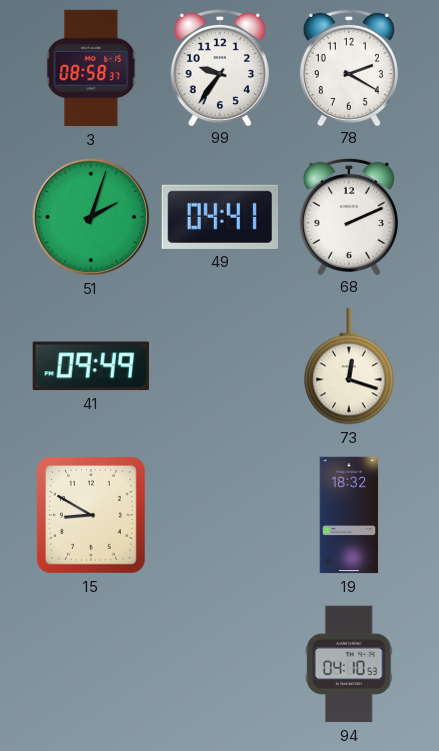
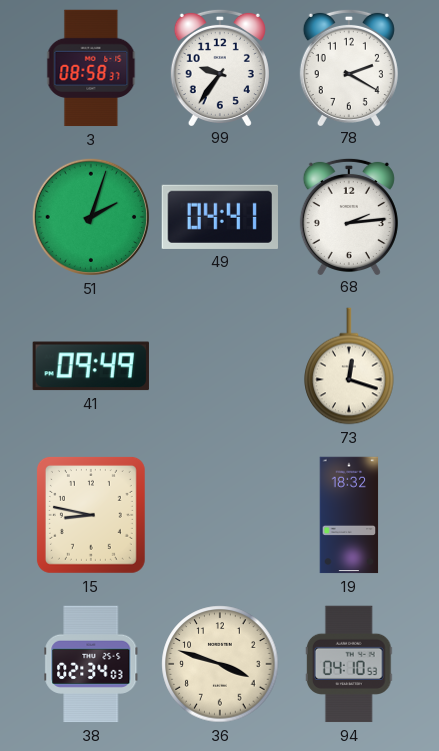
68: 2:11 -> 2:14
15: 8:50 -> 8:47
38: none -> 02:34
36: none -> 3:48
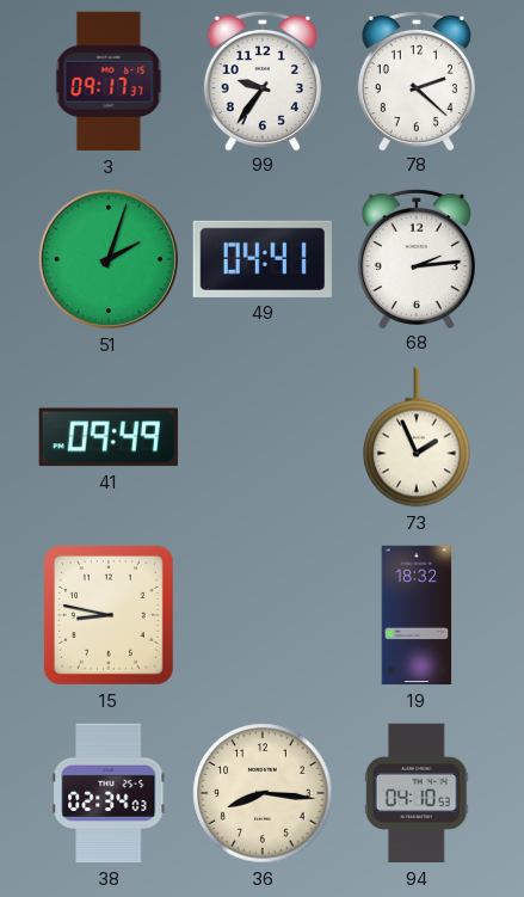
3: 08:58 -> 09:17
78: 2:20 -> 2:22
73: 12:18 -> 1:56
36: 3:48 -> 8:16
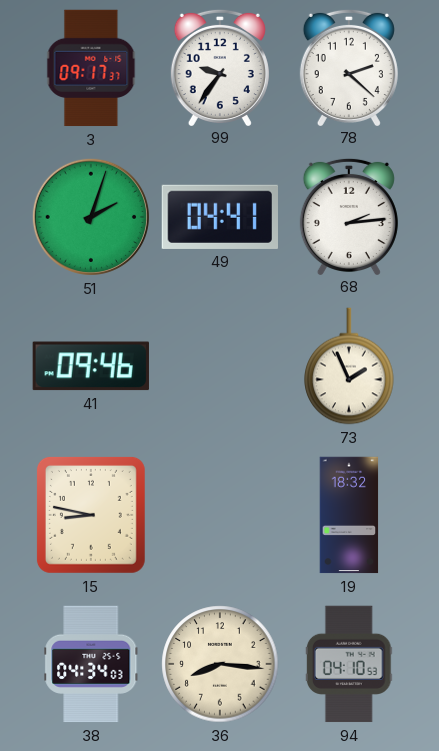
41: 09:49 -> 09:46
38: 02:34 -> 04:34
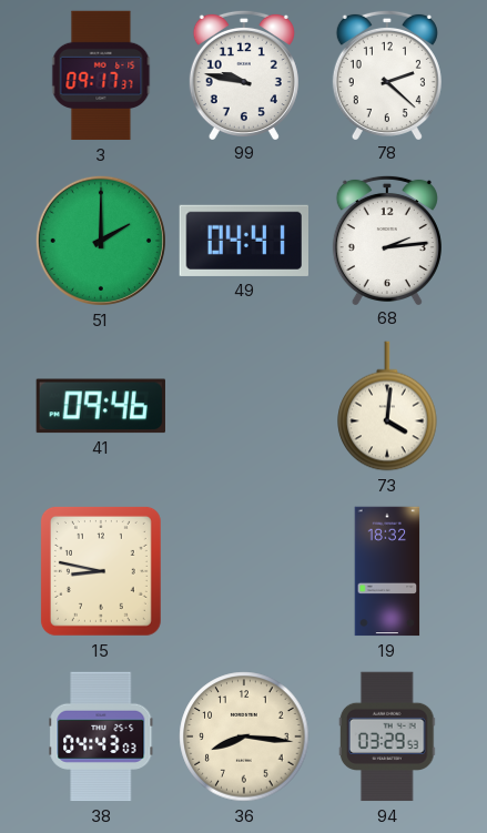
99: 9:36 -> 9:47
51: 2:03 -> 2:00
73: 1:56 -> 4:01
38: 04:34 -> 04:43
94: 04:10 -> 03:29
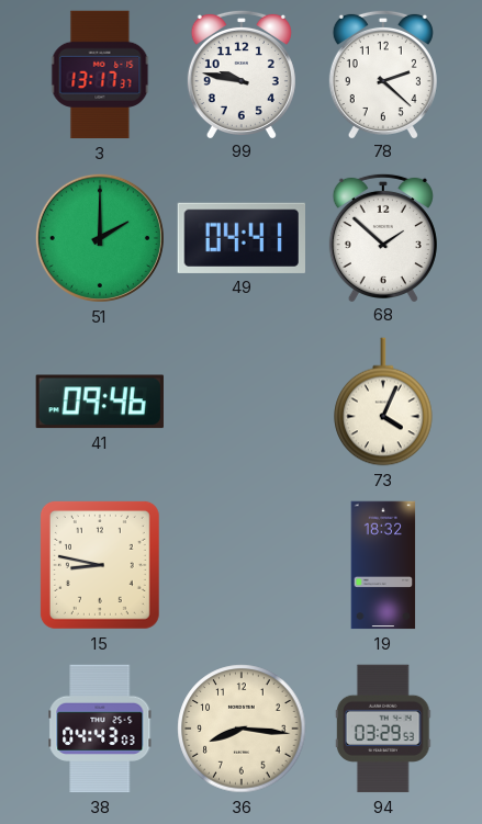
3: 09:17 -> 13:17
68: 2:14 -> 1:52
73: 4:01 -> 4:04
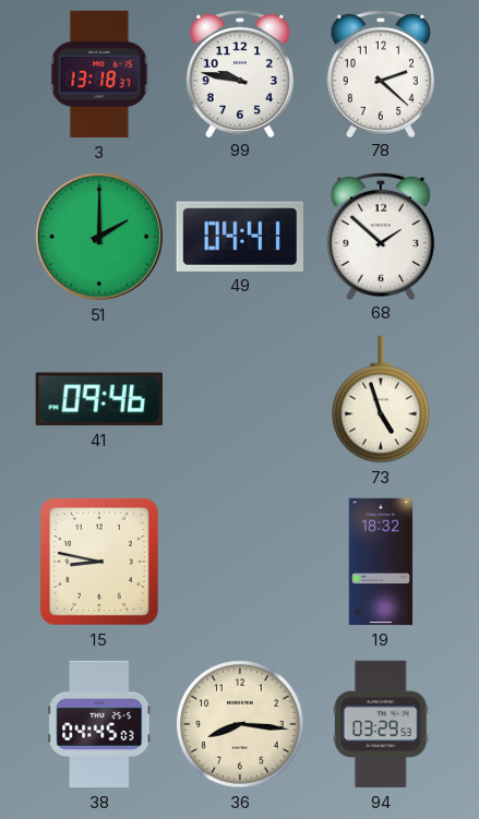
3: 13:17 -> 13:18
73: 4:04 -> 4:57
38: 04:43 -> 04:45
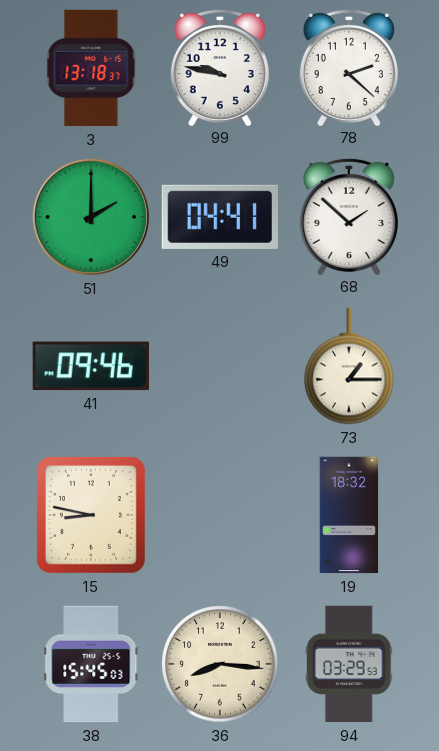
73: 4:57 -> 1:15
38: 04:45 -> 15:45
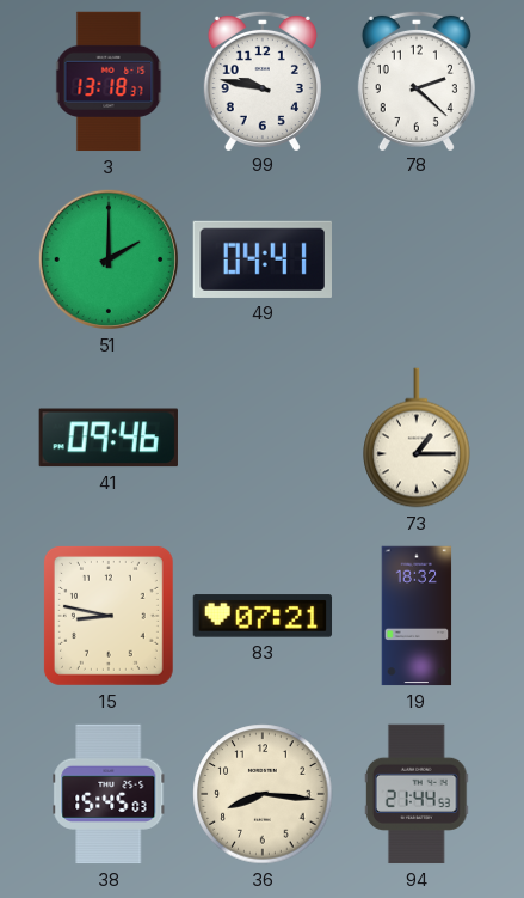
68: 1:52 -> none
83: none -> 07:21
94: 03:29 -> 21:44
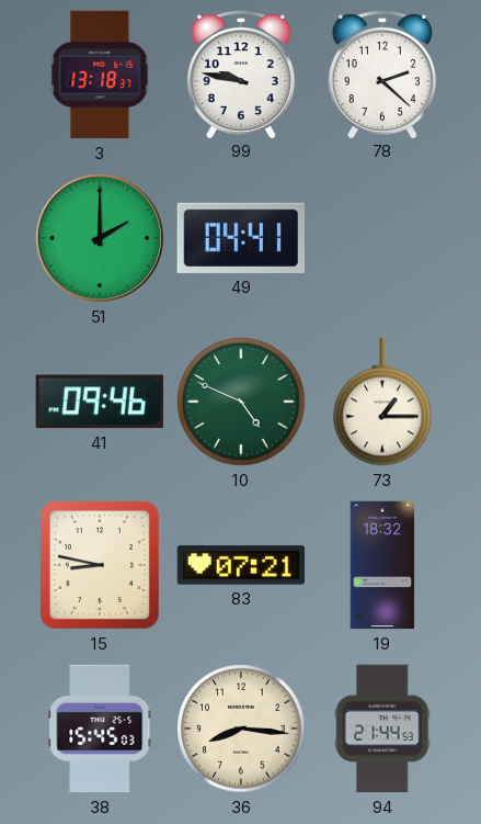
10: none -> 4:49
